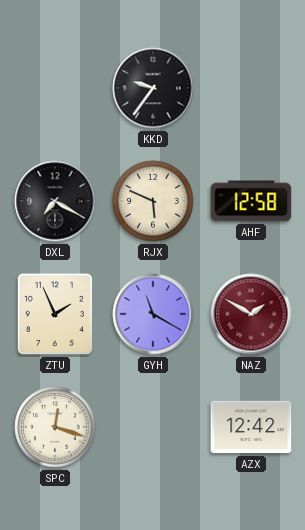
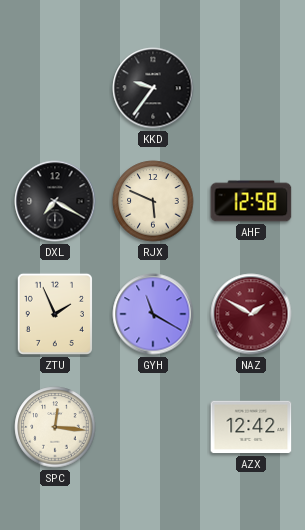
SPC: 12:18 -> 12:16
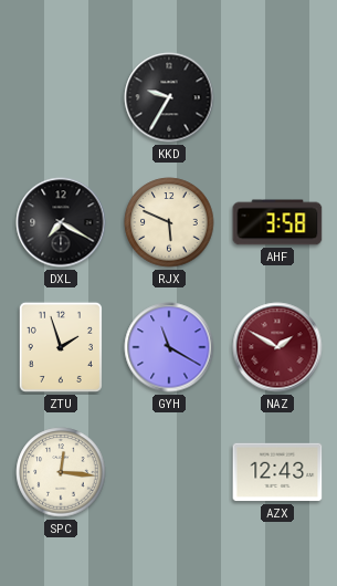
KKD: 9:36 -> 9:35
AHF: 12:58 -> 3:58
ZTU: 1:56 -> 1:57
AZX: 12:42 -> 12:43
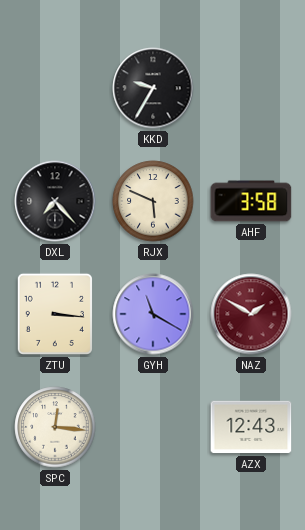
DXL: 7:20 -> 7:23
ZTU: 1:57 -> 3:16
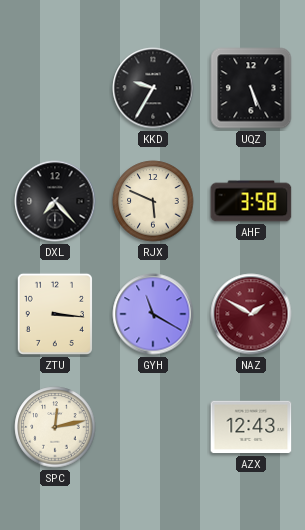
UQZ: none -> 5:26
SPC: 12:16 -> 12:13
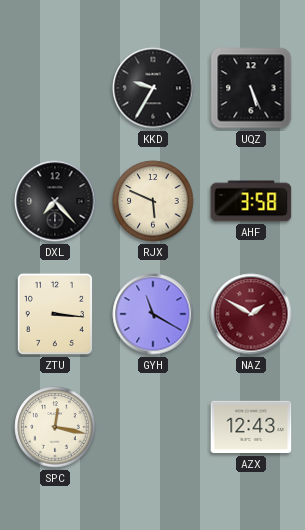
SPC: 12:13 -> 12:17
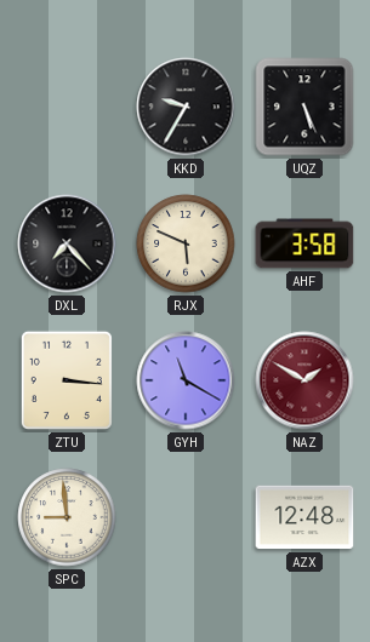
SPC: 12:17 -> 8:59
AZX: 12:43 -> 12:48
